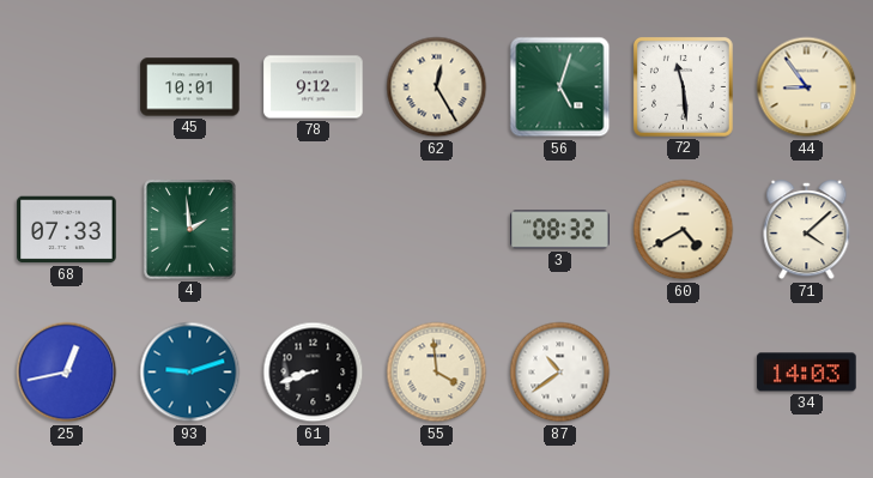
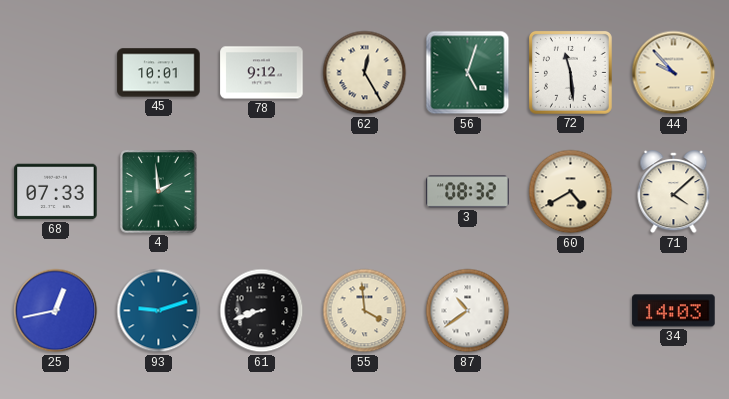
44: 8:54 -> 9:53
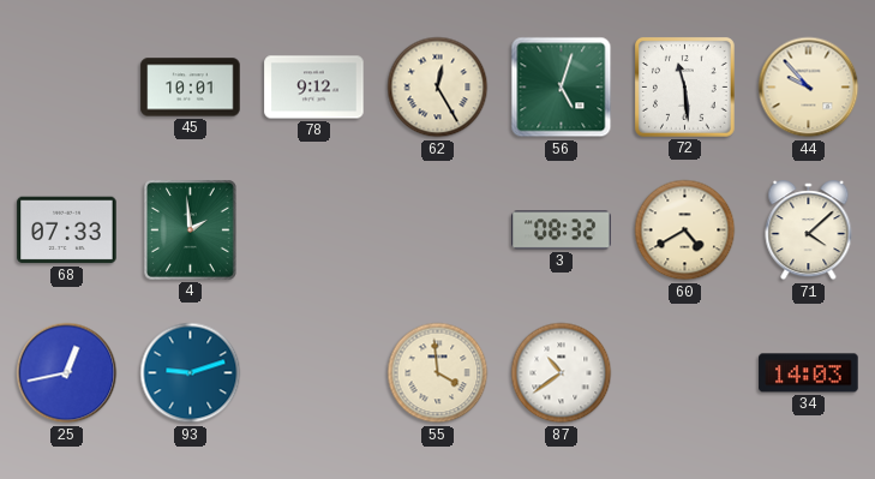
61: 8:42 -> none
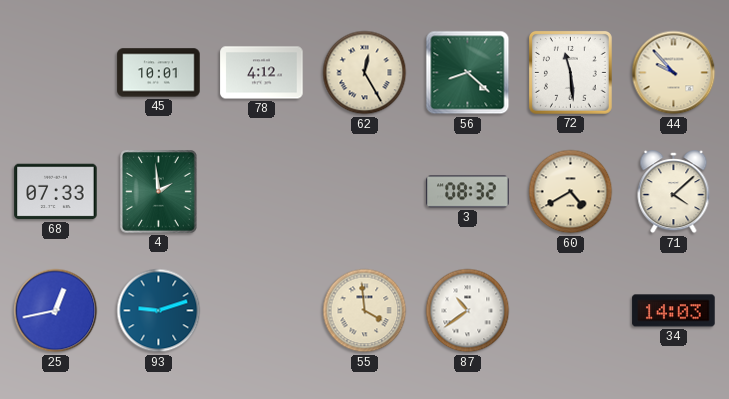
78: 9:12 -> 4:12
56: 5:03 -> 8:22
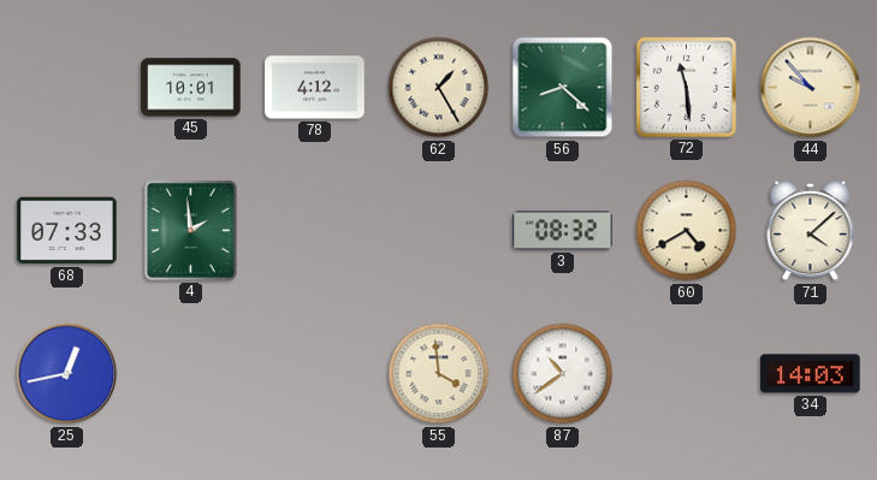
62: 12:25 -> 1:25
93: 9:12 -> none
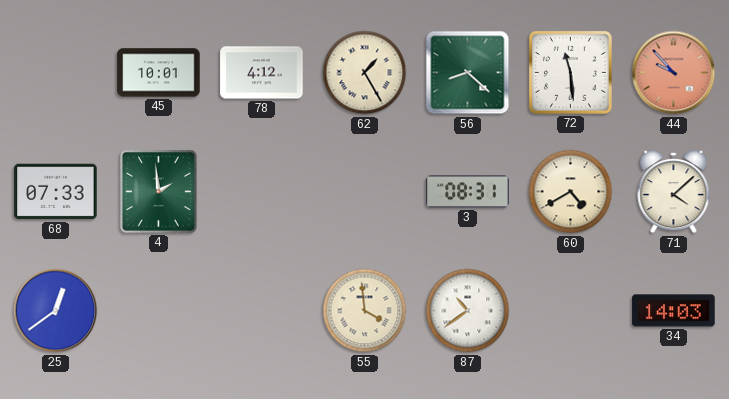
44 dial: cream -> salmon
3: 08:32 -> 08:31
25: 12:43 -> 12:39
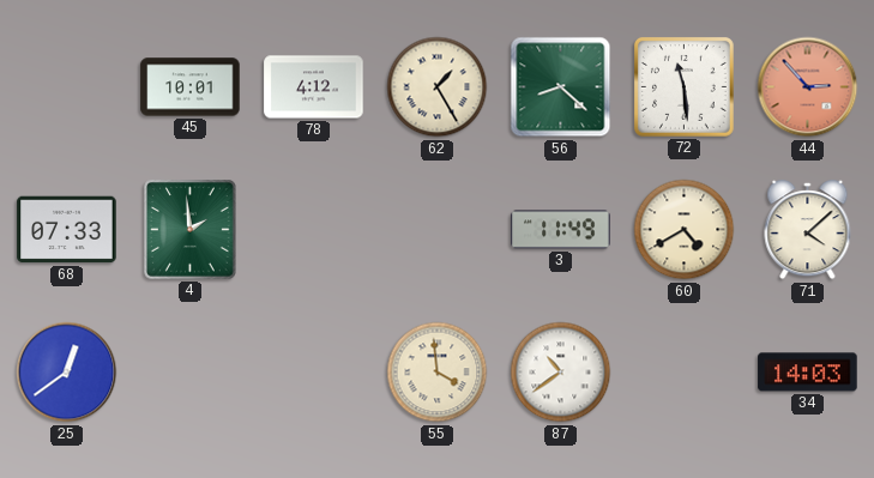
44: 9:53 -> 2:53
3: 08:31 -> 11:49
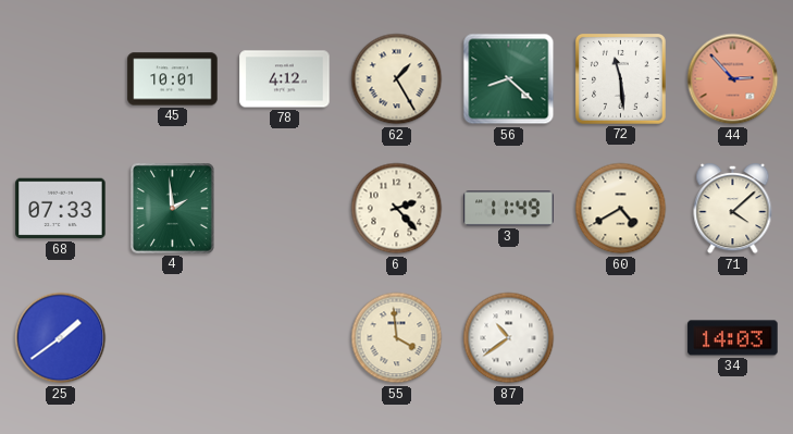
6: none -> 2:23
25: 12:39 -> 1:39
